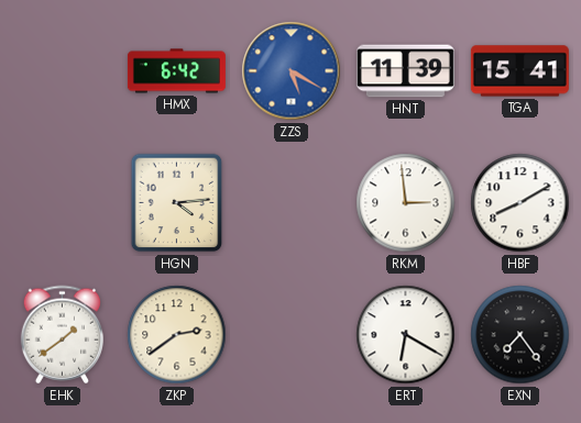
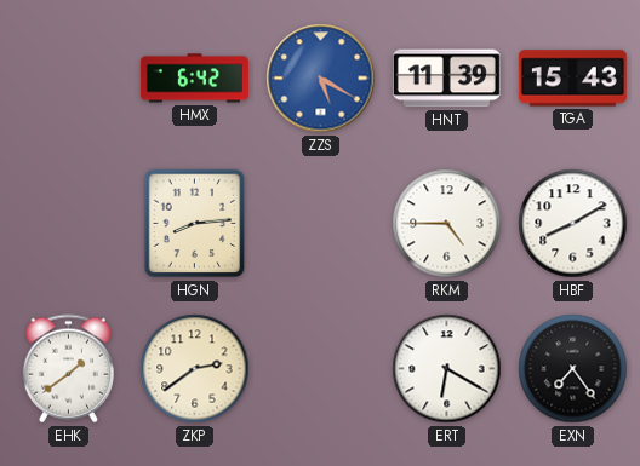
TGA: 15:41 -> 15:43
HGN: 4:14 -> 8:14
RKM: 2:59 -> 4:45
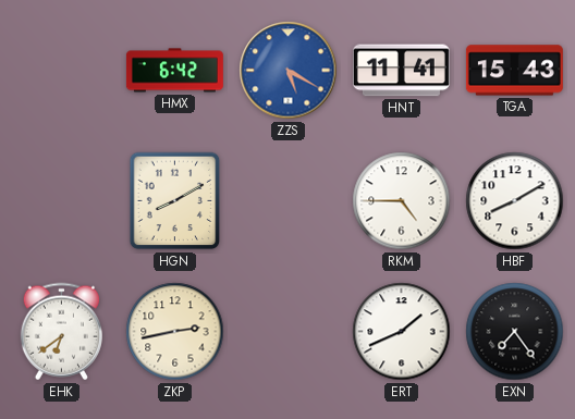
HNT: 11:39 -> 11:41
HGN: 8:14 -> 8:10
EHK: 1:39 -> 6:39
ZKP: 2:39 -> 2:43
ERT: 6:20 -> 1:41
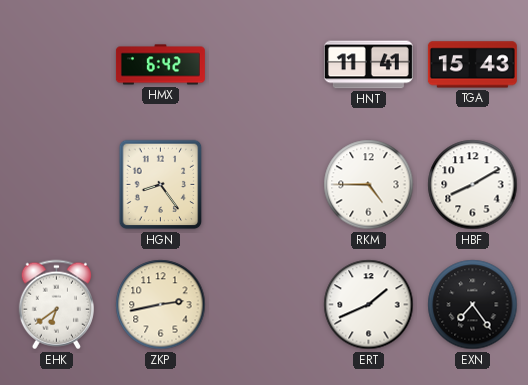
ZZS: 5:20 -> none
HGN: 8:10 -> 8:24
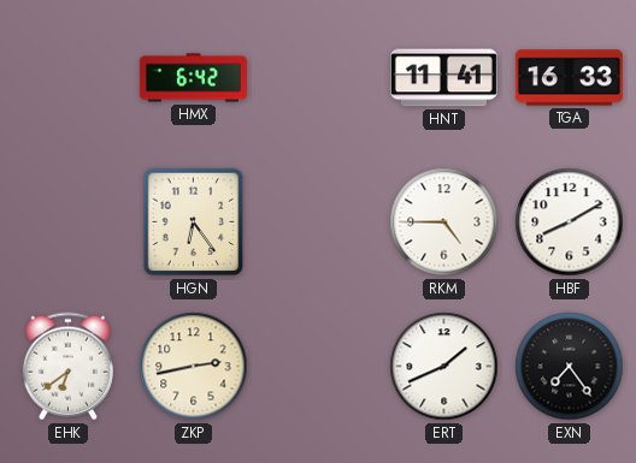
TGA: 15:43 -> 16:33
HGN: 8:24 -> 6:24
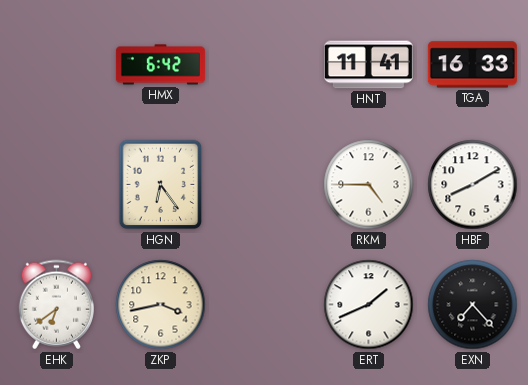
ZKP: 2:43 -> 3:43
EXN: 7:24 -> 7:23
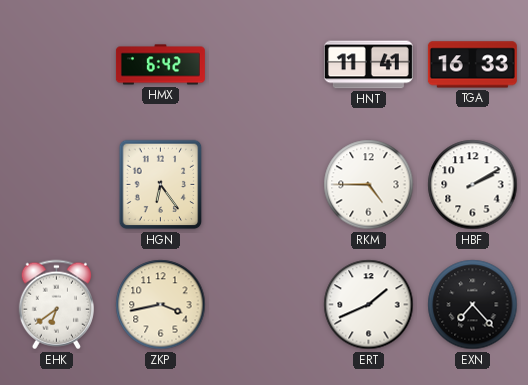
HBF: 8:10 -> 2:10
